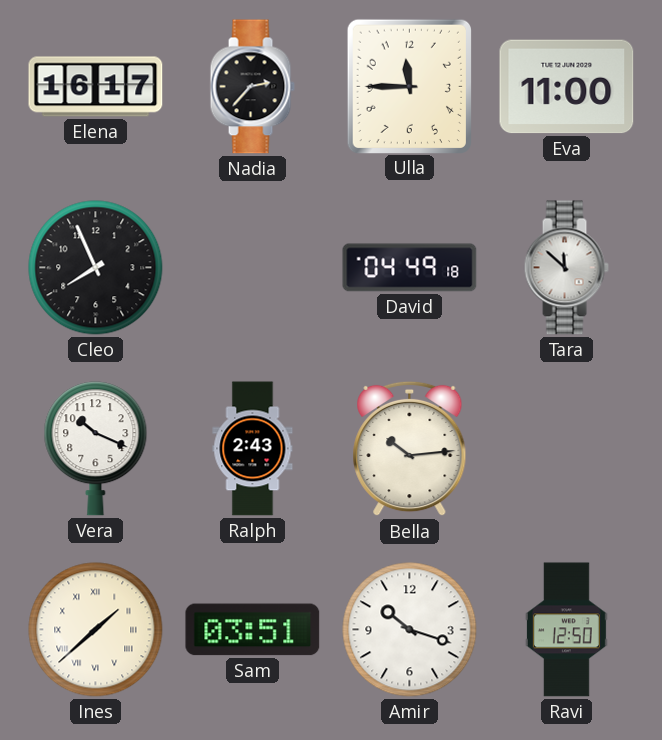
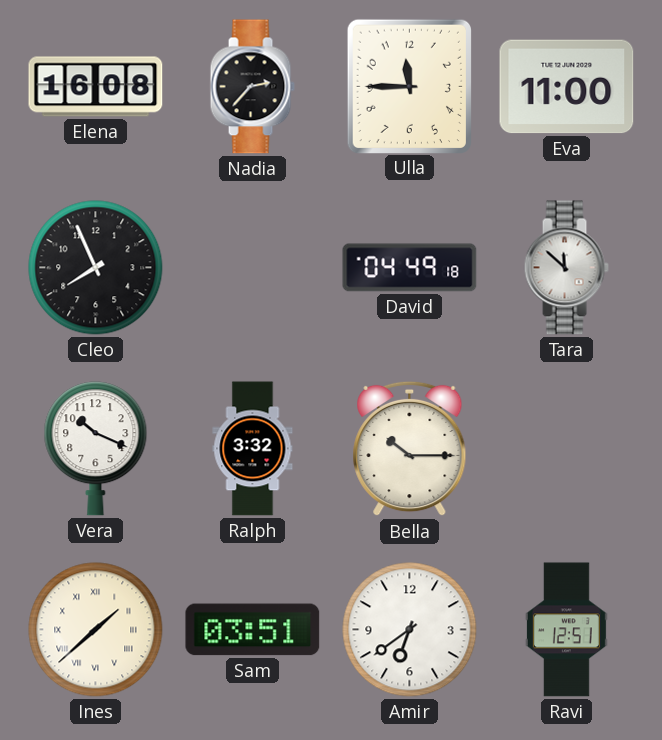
Elena: 16:17 -> 16:08
Ralph: 2:43 -> 3:32
Bella: 10:14 -> 10:15
Amir: 10:18 -> 6:39
Ravi: 12:50 -> 12:51
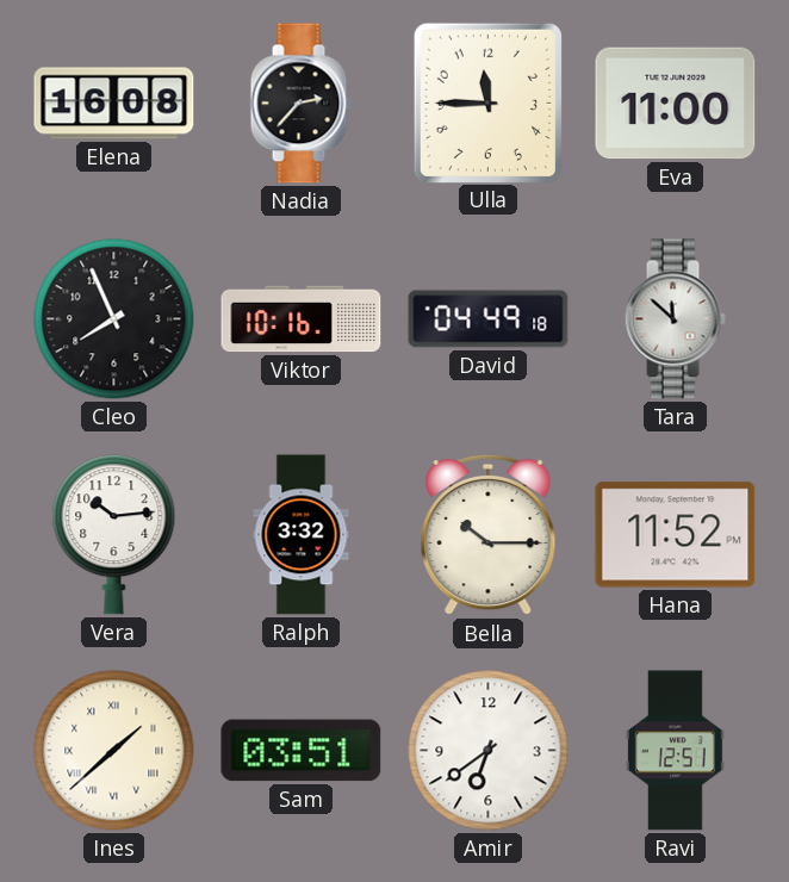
Viktor: none -> 10:16
Vera: 10:19 -> 10:14
Hana: none -> 11:52
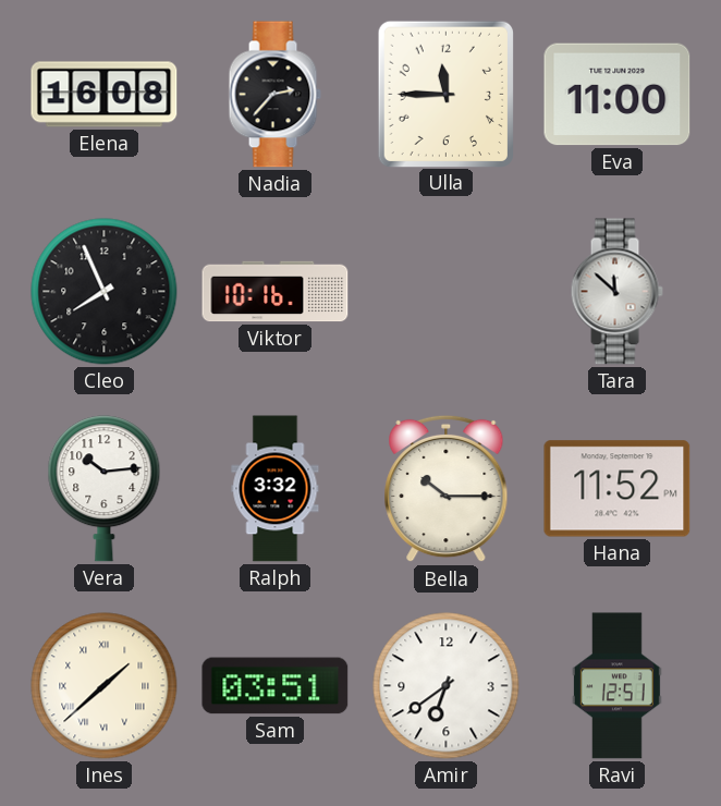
David: 04:49 -> none
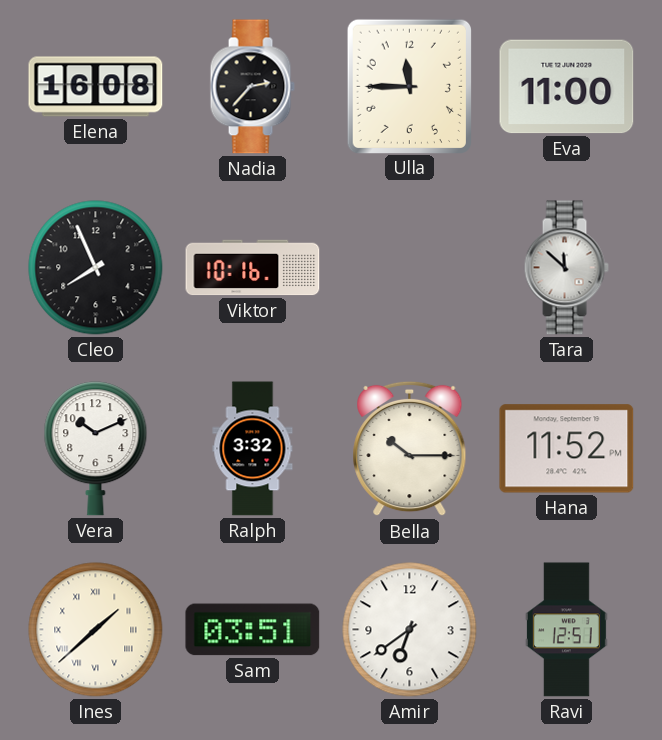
Vera: 10:14 -> 10:11
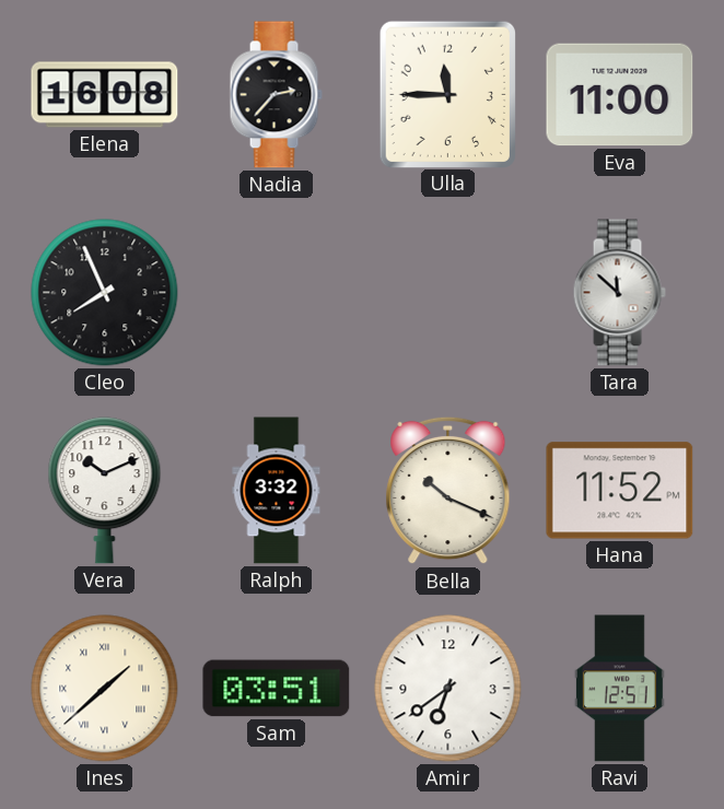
Viktor: 10:16 -> none
Bella: 10:15 -> 10:19
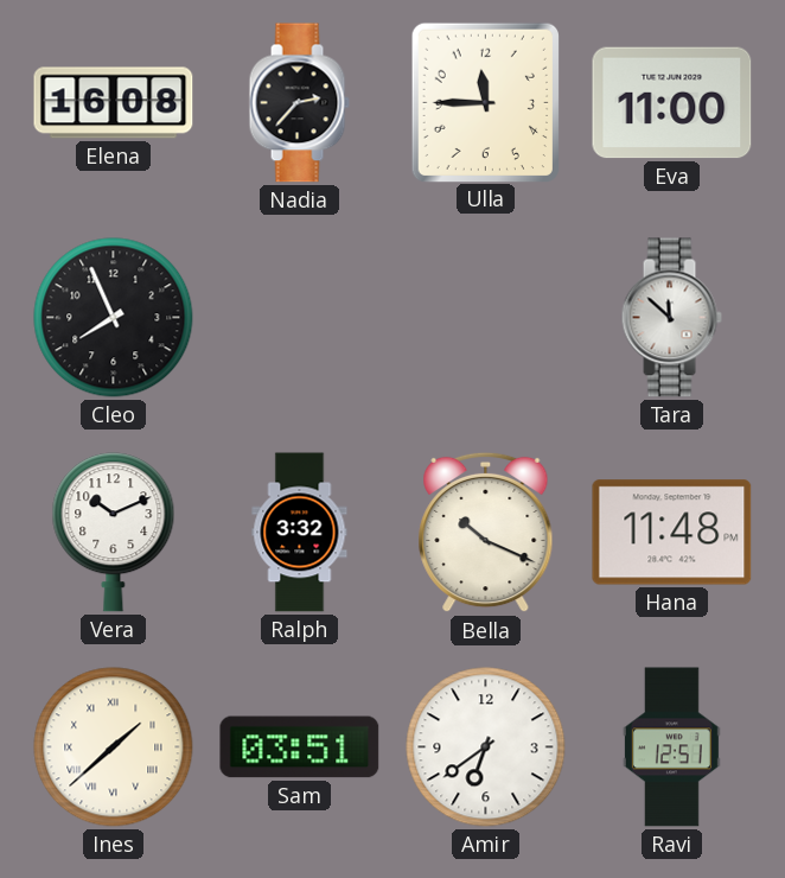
Hana: 11:52 -> 11:48
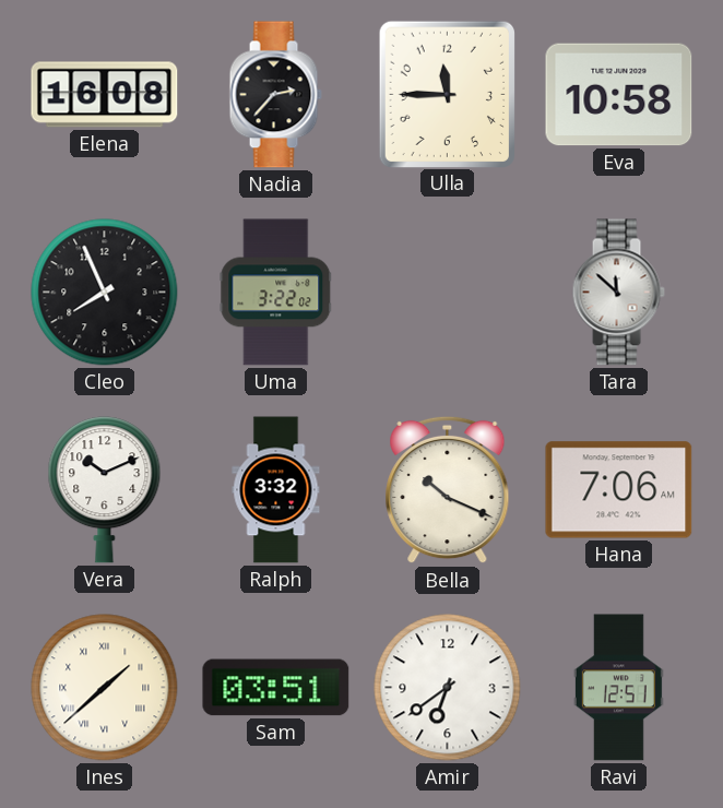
Eva: 11:00 -> 10:58
Uma: none -> 3:22
Hana: 11:48 -> 7:06
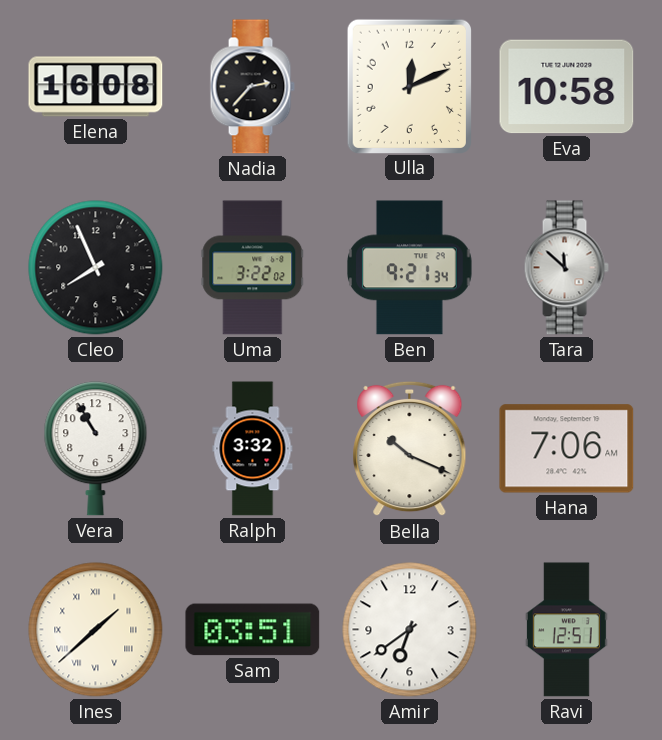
Ulla: 11:45 -> 12:11
Ben: none -> 9:21
Vera: 10:11 -> 10:55
